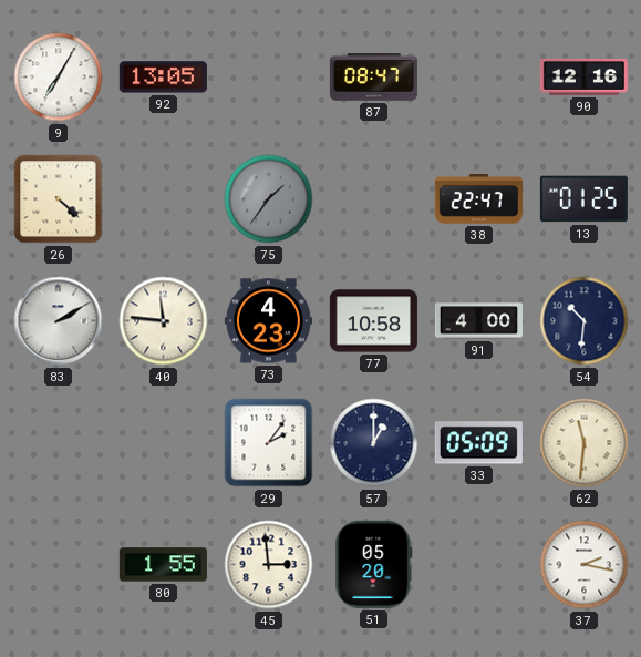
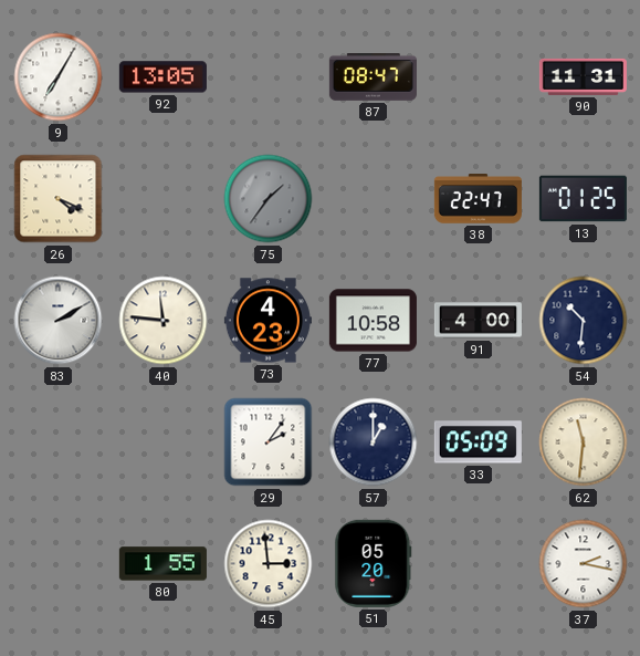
90: 12:16 -> 11:31
26: 4:22 -> 4:19
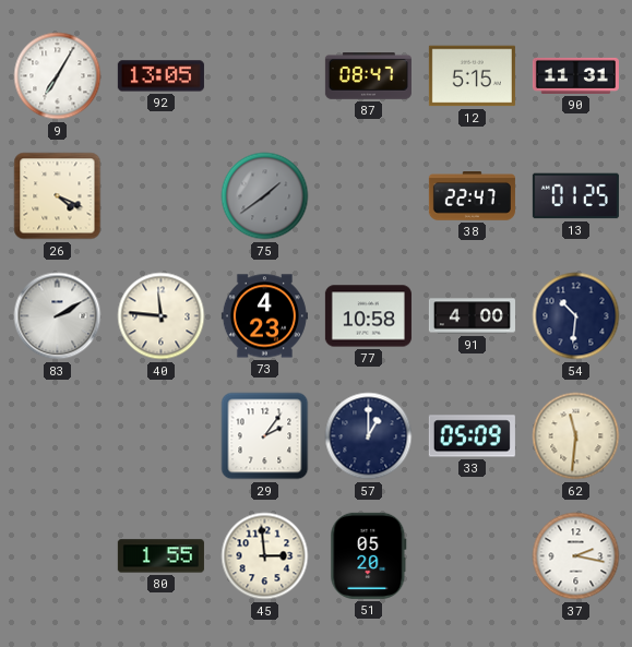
12: none -> 5:15
75: 1:36 -> 1:39
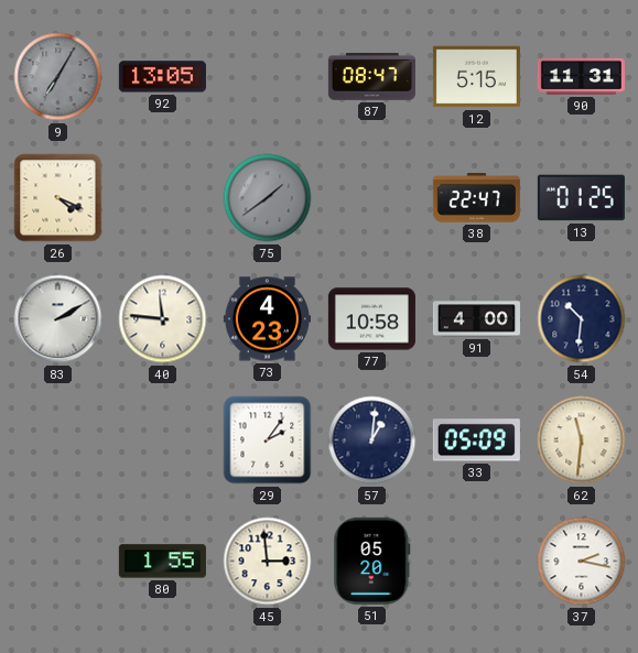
9 dial: white -> grey
57: 1:00 -> 1:01
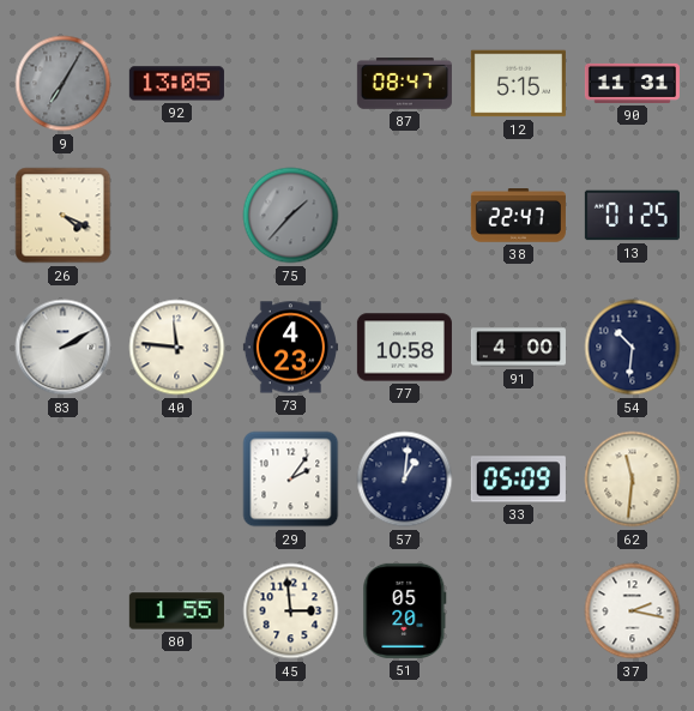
75: 1:39 -> 1:37
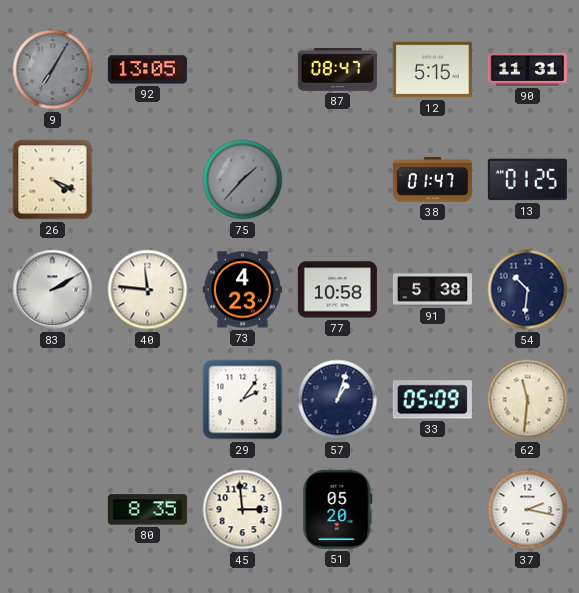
38: 22:47 -> 01:47
91: 4:00 -> 5:38
57: 1:01 -> 1:03
80: 1:55 -> 8:35
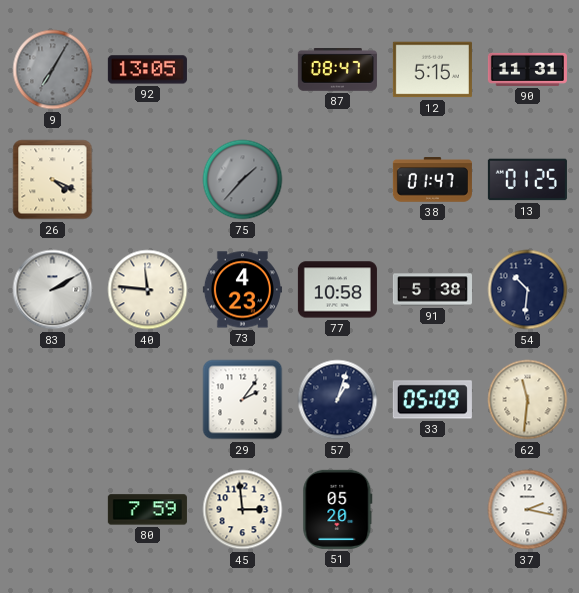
80: 8:35 -> 7:59
